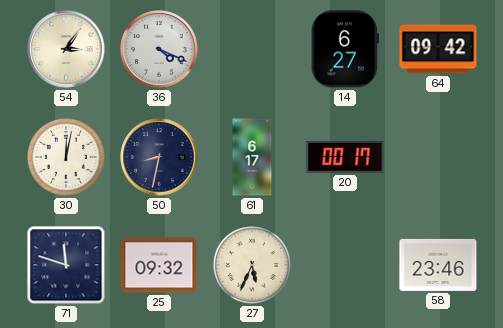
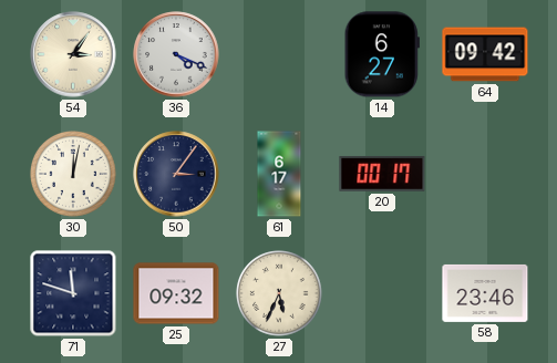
50: 8:32 -> 3:06
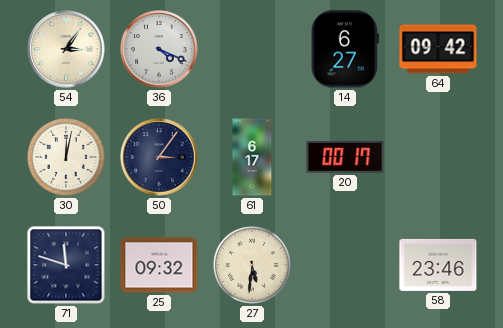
27: 5:34 -> 5:31
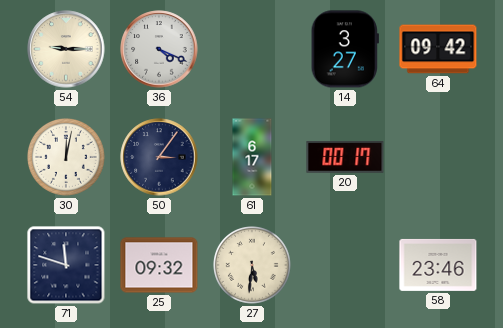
54: 3:06 -> 9:15
14: 6:27 -> 3:27
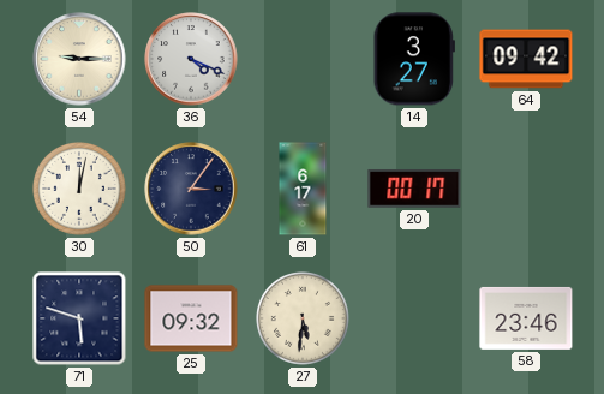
71: 11:48 -> 5:48
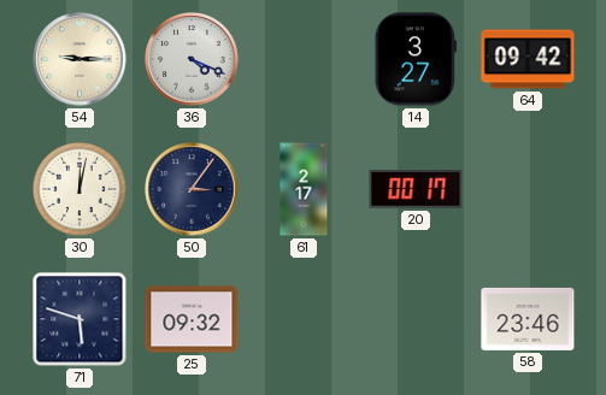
61: 6:17 -> 2:17
27: 5:31 -> none
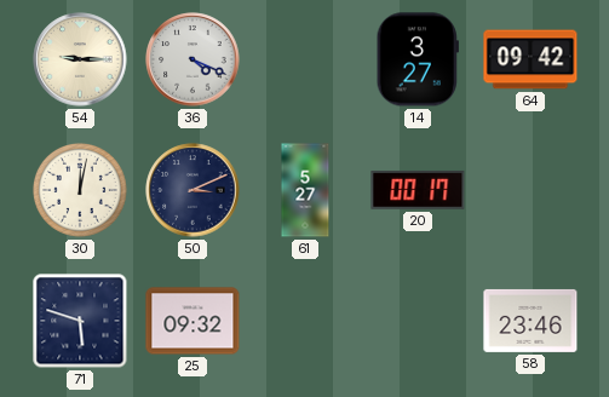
50: 3:06 -> 3:11
61: 2:17 -> 5:27
